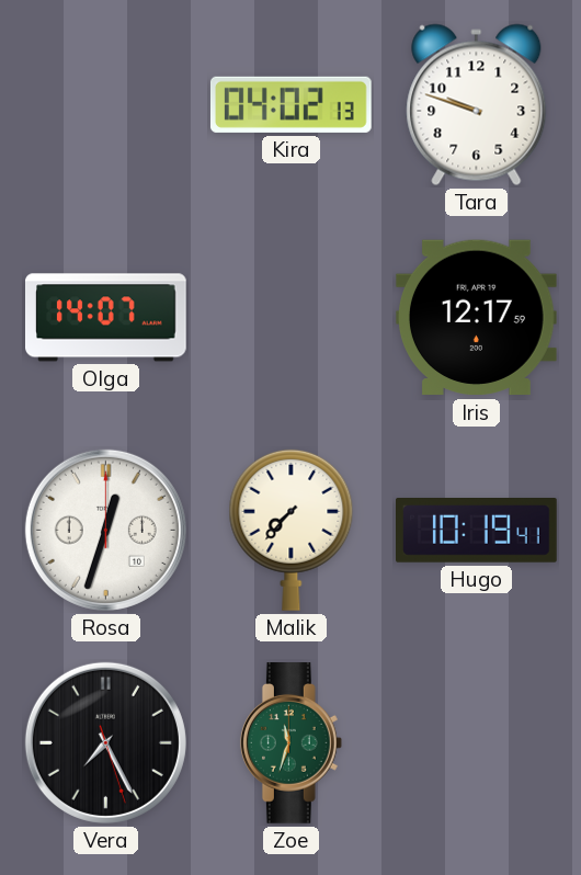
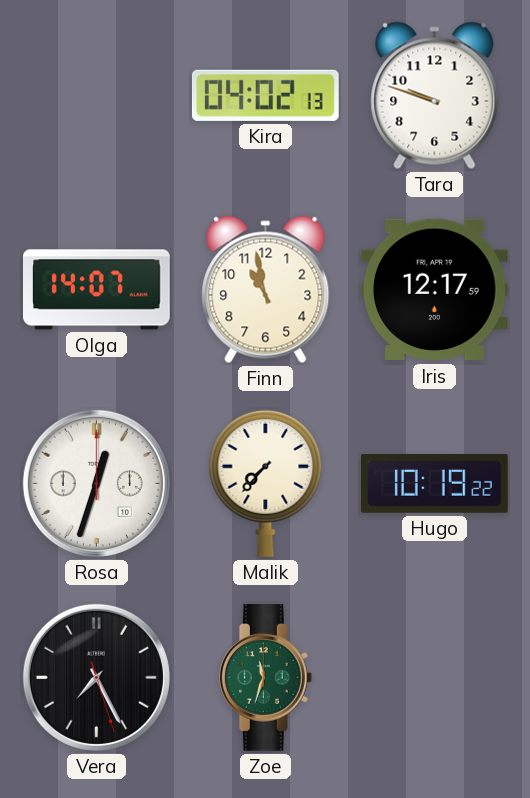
Finn: none -> 10:58
Hugo: 10:19:41 -> 10:19:22
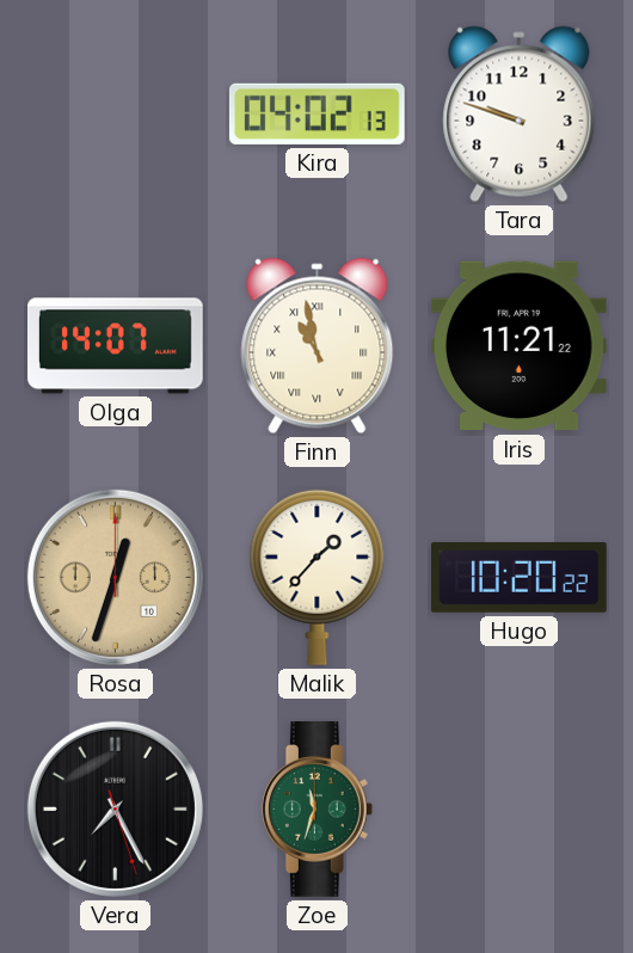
Finn numerals: Arabic -> Roman
Iris: 12:17 -> 11:21
Rosa dial: white -> champagne
Malik: 7:37 -> 1:37
Hugo: 10:19 -> 10:20
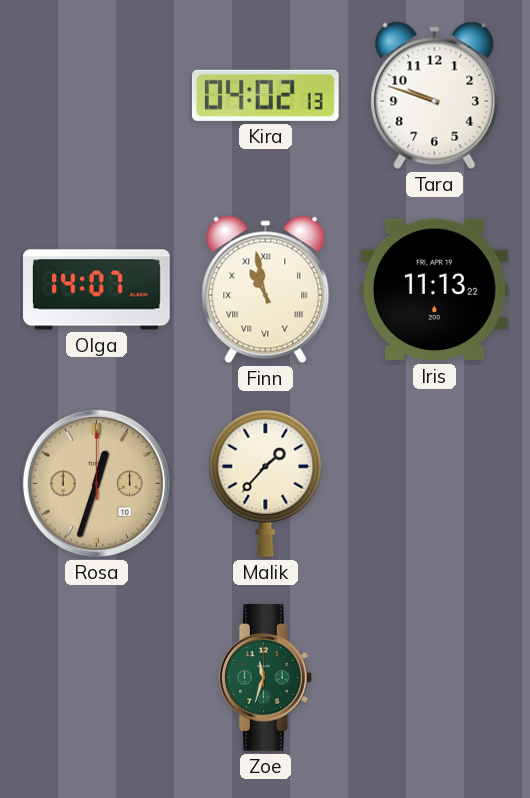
Iris: 11:21 -> 11:13
Hugo: 10:20 -> none
Vera: 7:25 -> none
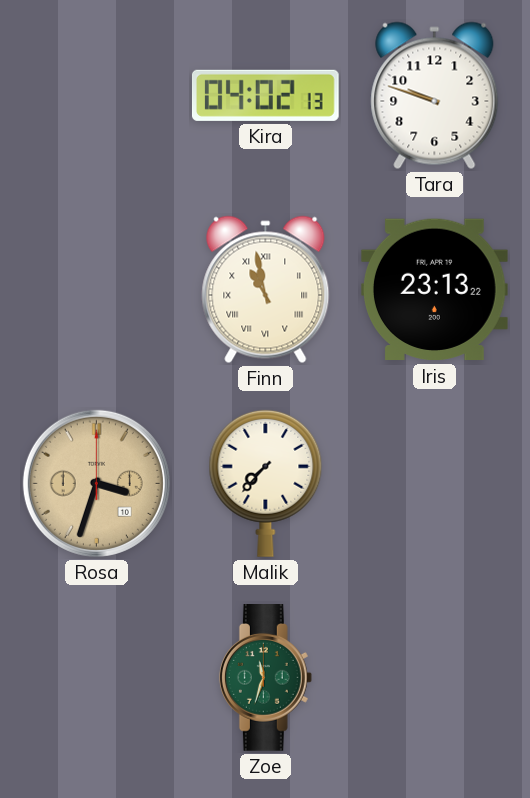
Olga: 14:07 -> none
Iris: 11:13 -> 23:13
Rosa: 12:33 -> 3:33
Malik: 1:37 -> 7:37
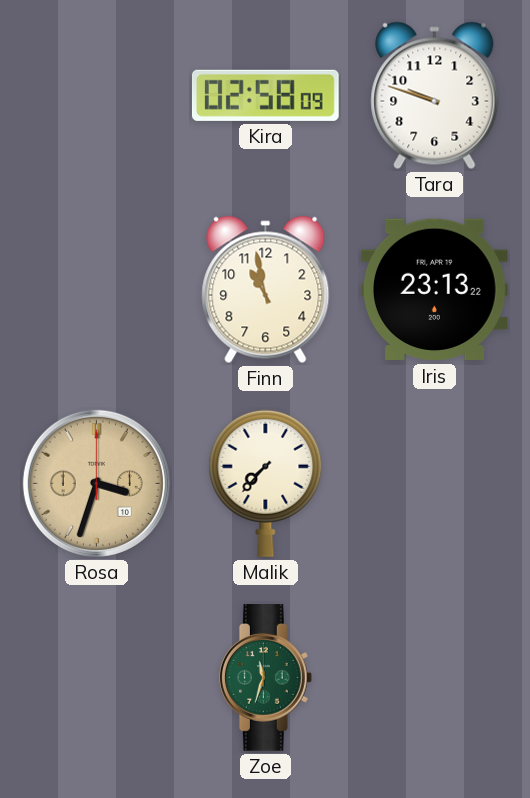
Kira: 04:02 -> 02:58
Finn numerals: Roman -> Arabic
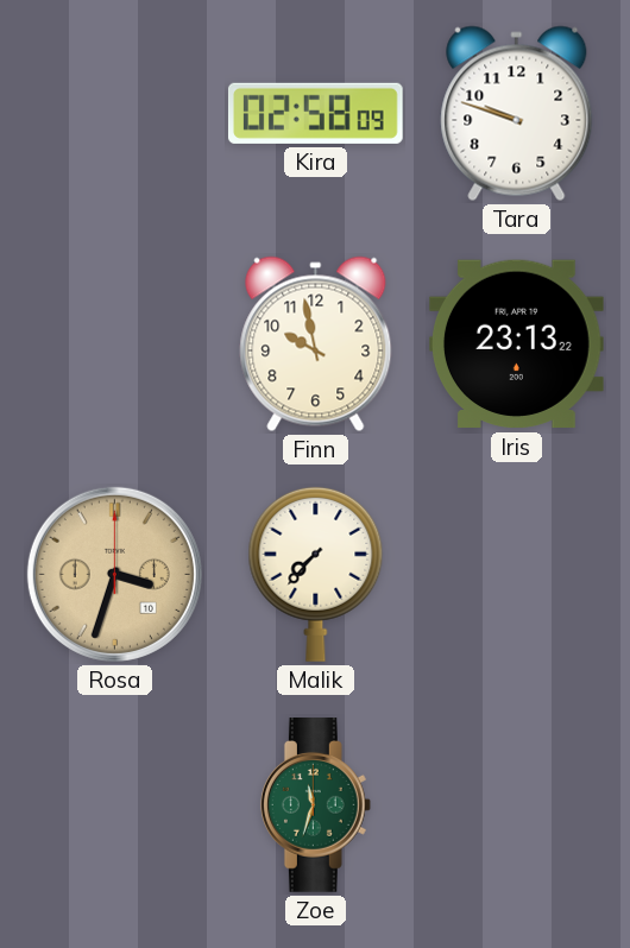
Finn: 10:58 -> 9:58
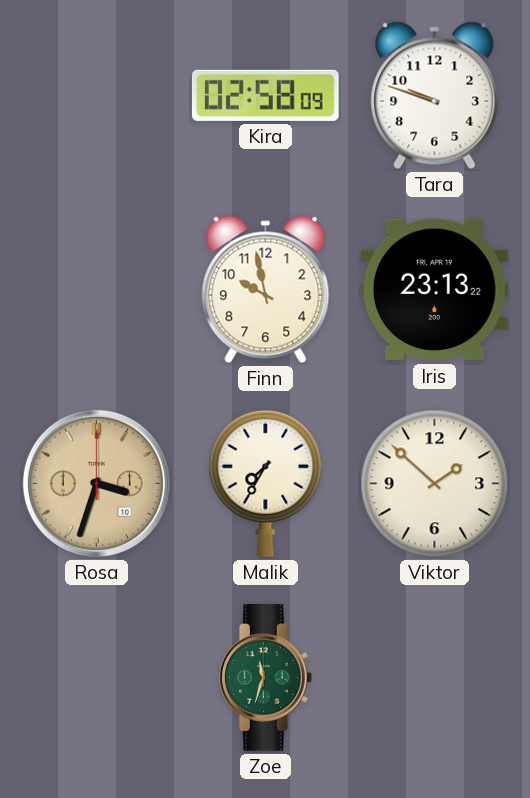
Malik: 7:37 -> 7:35
Viktor: none -> 1:52
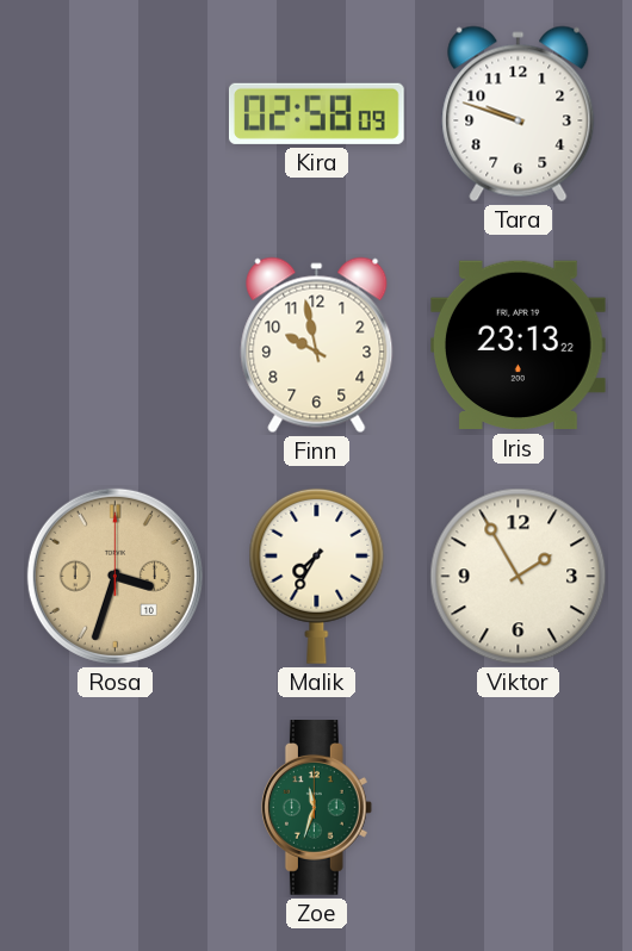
Viktor: 1:52 -> 1:55
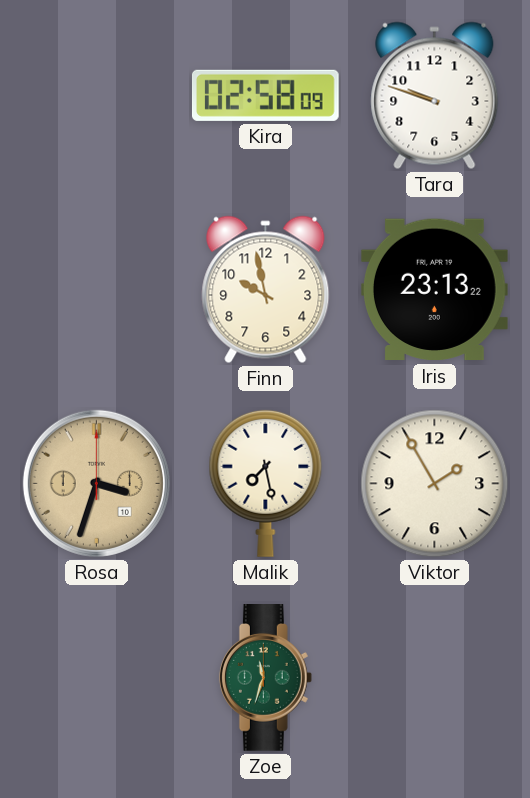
Malik: 7:35 -> 7:28
